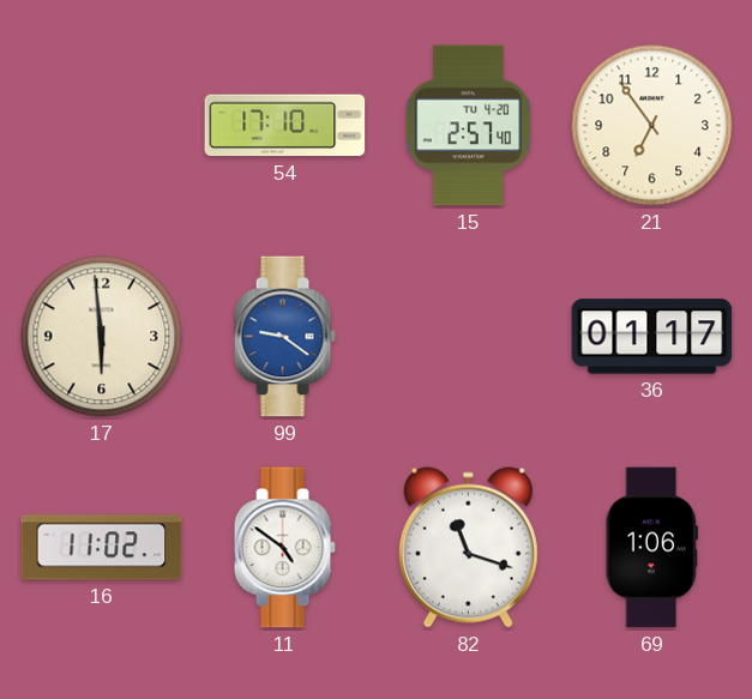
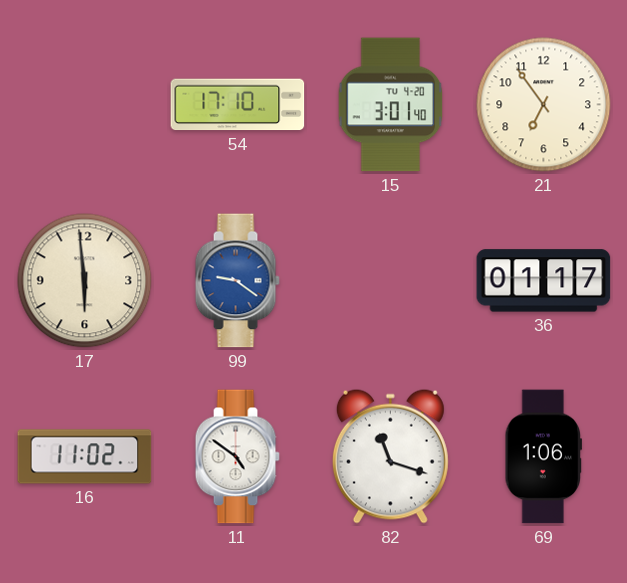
15: 2:57 -> 3:01
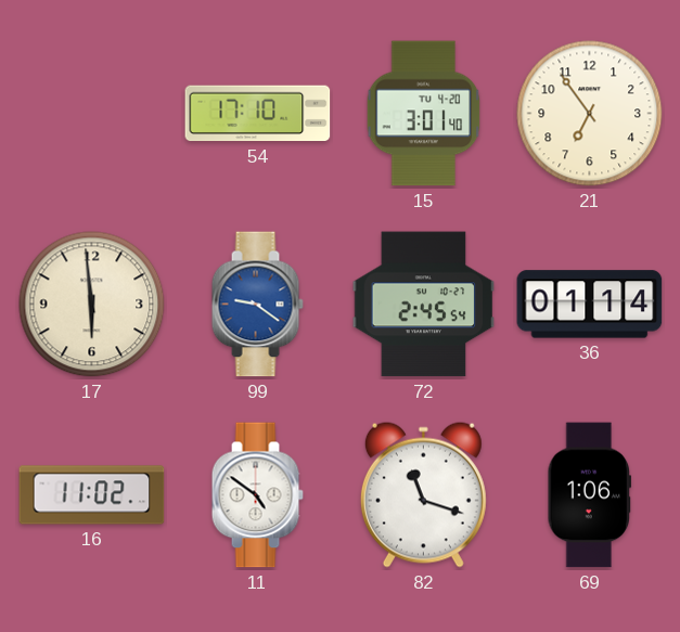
72: none -> 2:45
36: 01:17 -> 01:14
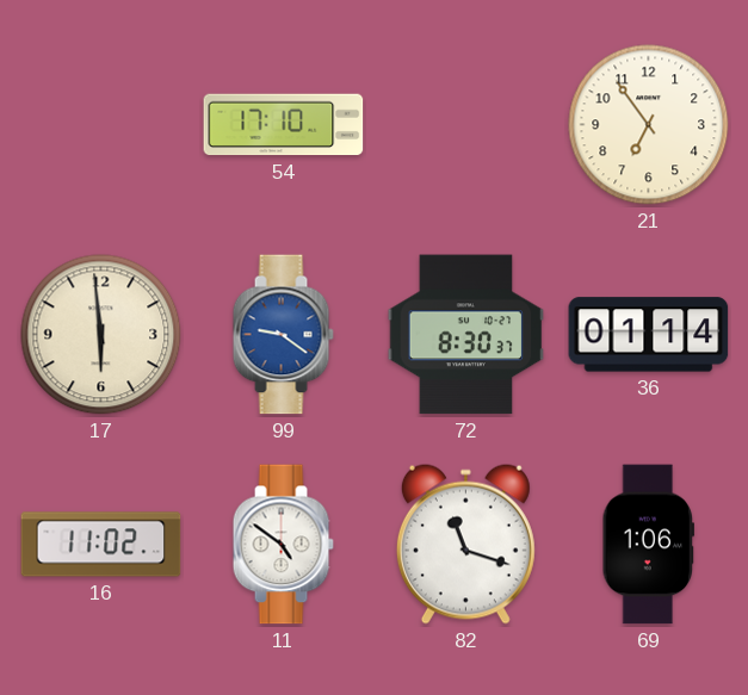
15: 3:01 -> none
72: 2:45 -> 8:30
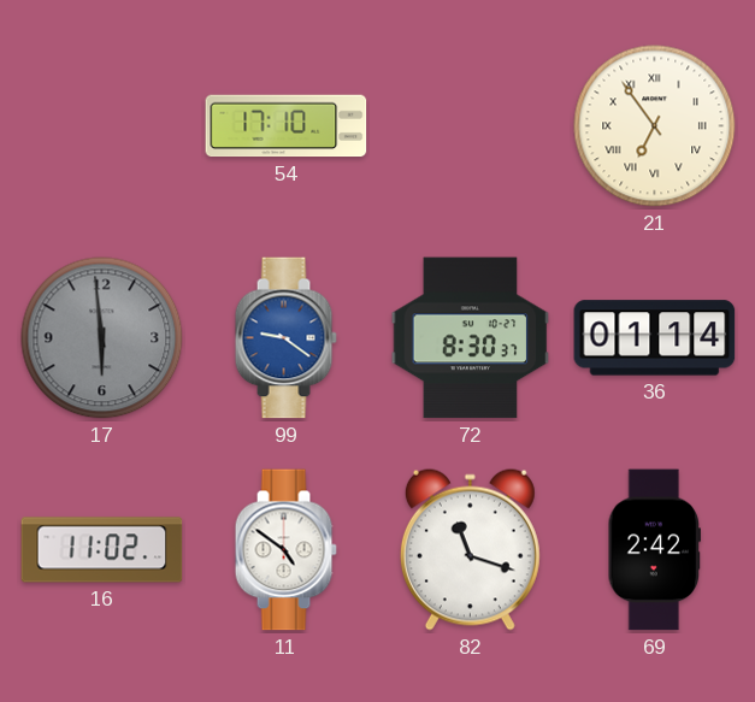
21 numerals: Arabic -> Roman
17 dial: cream -> grey
69: 1:06 -> 2:42
